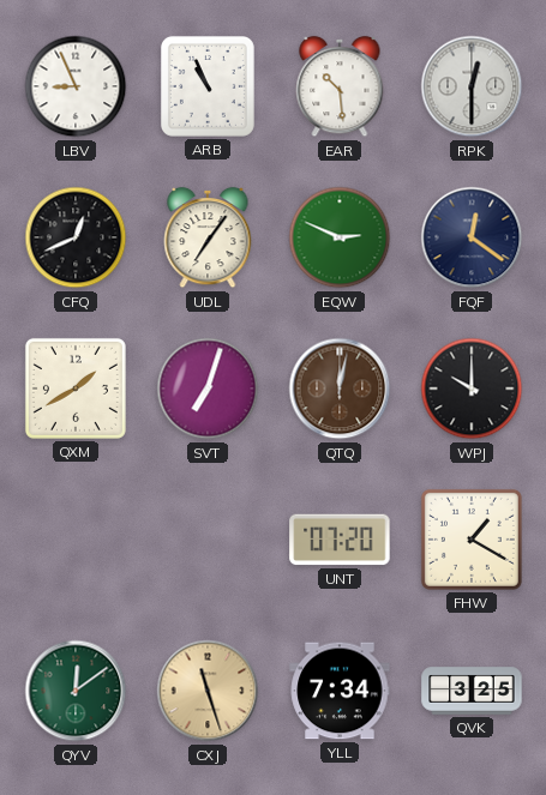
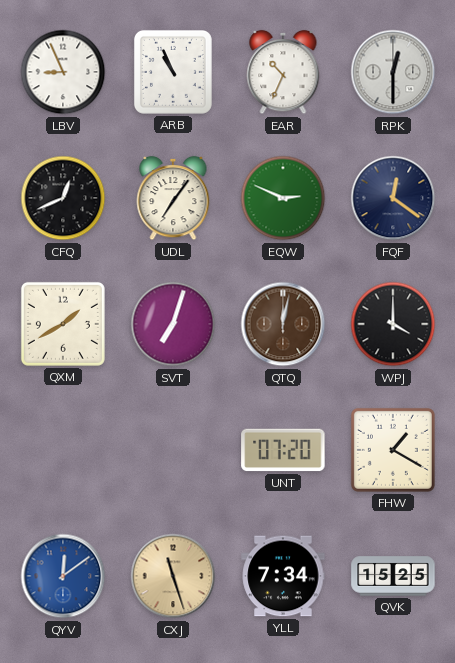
EAR: 10:29 -> 10:34
WPJ: 10:00 -> 4:00
QYV dial: green -> blue
QVK: 3:25 -> 15:25
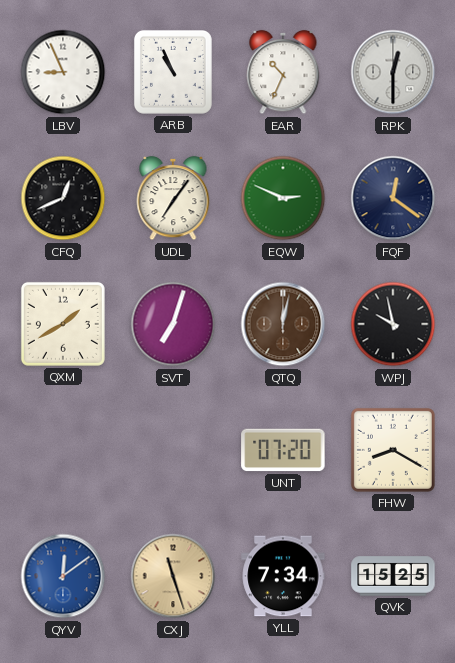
WPJ: 4:00 -> 9:58
FHW: 1:20 -> 8:20
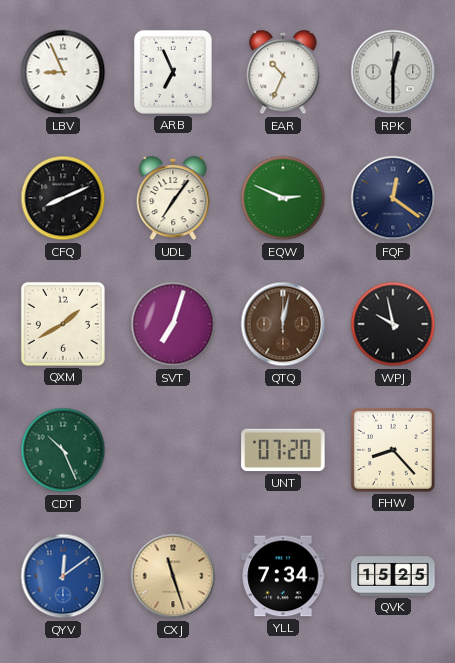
ARB: 10:56 -> 6:56
CFQ: 12:41 -> 8:11
CDT: none -> 10:26
FHW: 8:20 -> 8:23
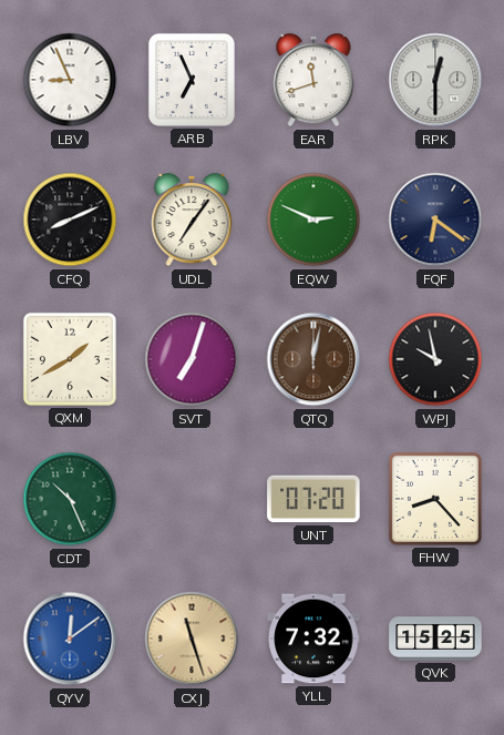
EAR: 10:34 -> 11:42
FQF: 12:21 -> 6:21
YLL: 7:34 -> 7:32
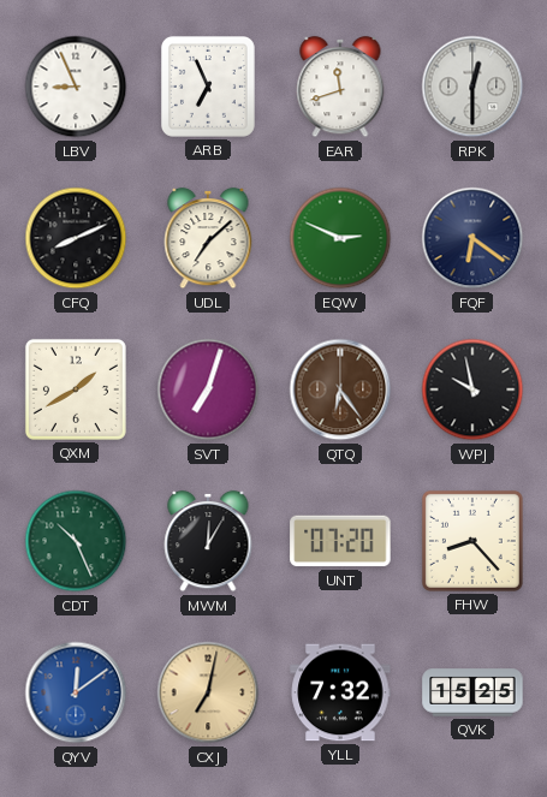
UDL: 7:06 -> 7:08
QTQ: 12:02 -> 6:24
MWM: none -> 12:05
CXJ: 11:27 -> 7:02
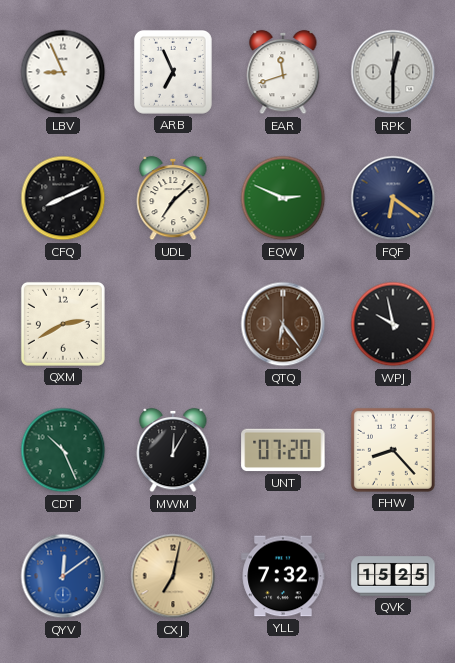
QXM: 1:40 -> 2:40
SVT: 7:03 -> none
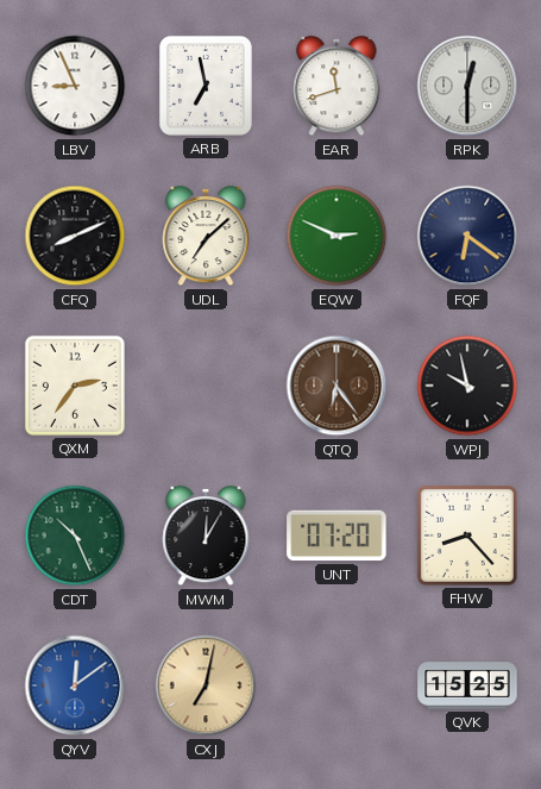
ARB: 6:56 -> 6:58
QXM: 2:40 -> 2:36
YLL: 7:32 -> none
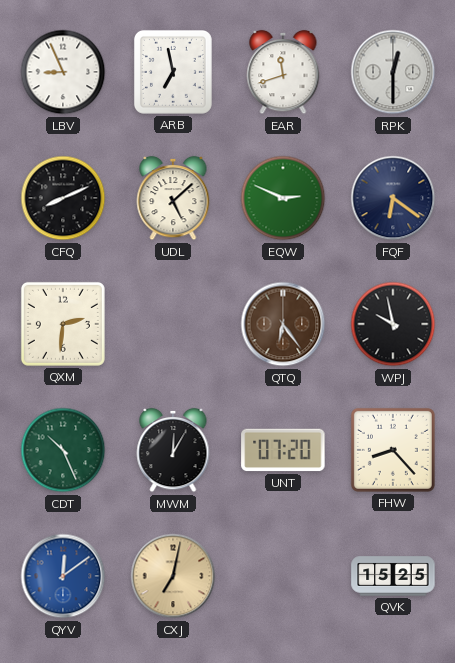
UDL: 7:08 -> 5:08
QXM: 2:36 -> 2:31
